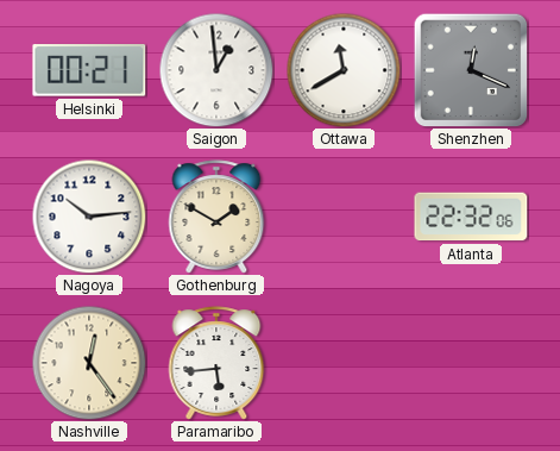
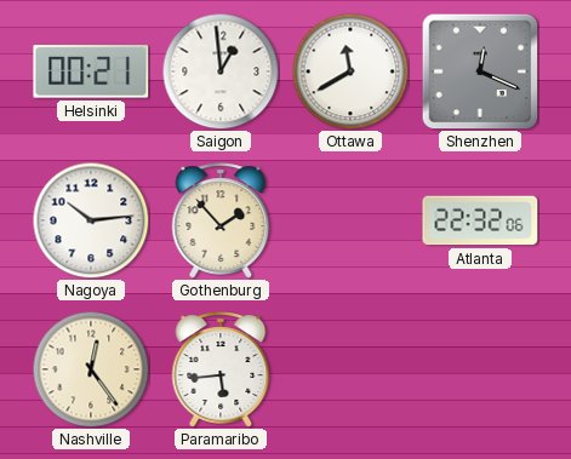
Gothenburg: 1:50 -> 1:53
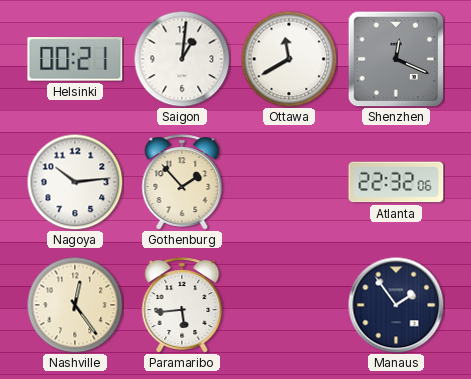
Saigon: 12:59 -> 1:01
Manaus: none -> 1:54
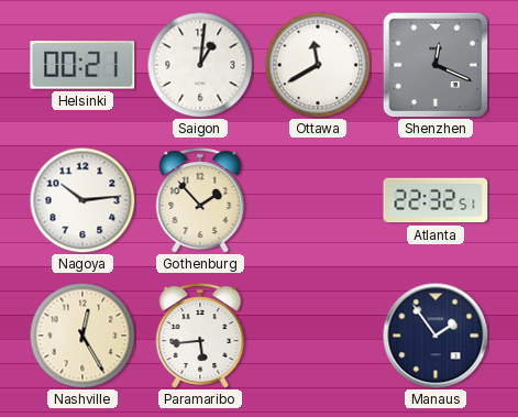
Atlanta: 22:32:06 -> 22:32:51
Nashville: 12:24 -> 12:25
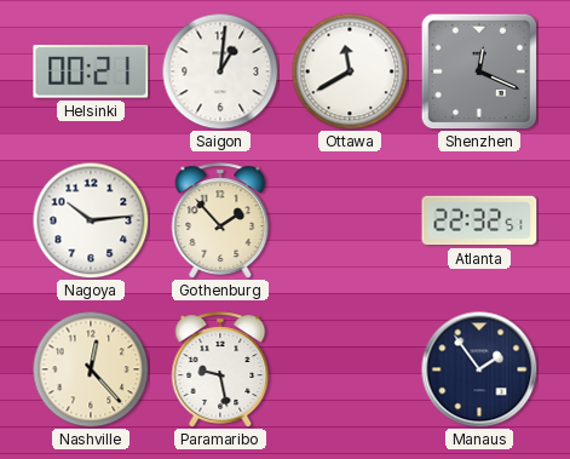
Nashville: 12:25 -> 12:23
Paramaribo: 5:44 -> 9:28
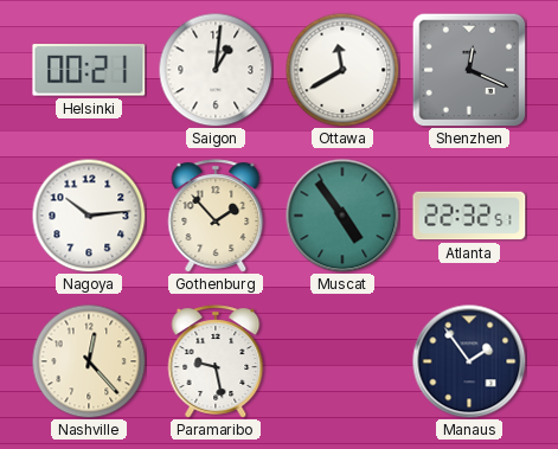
Muscat: none -> 4:54
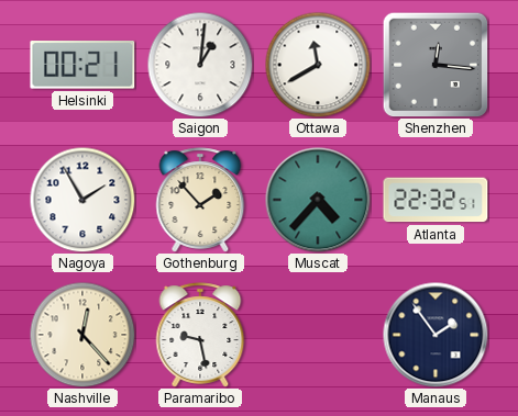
Shenzhen: 12:19 -> 12:16
Nagoya: 10:14 -> 1:55
Muscat: 4:54 -> 4:37
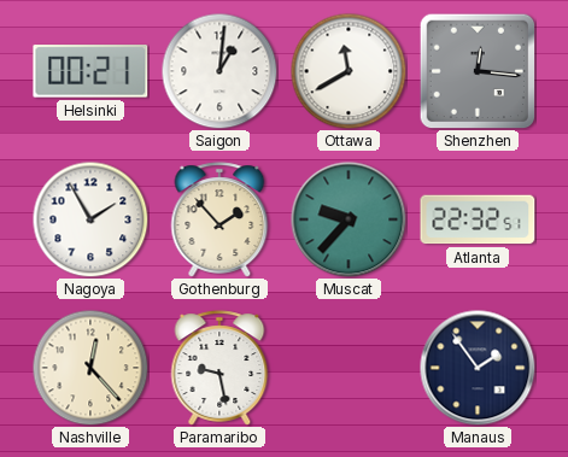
Muscat: 4:37 -> 9:37
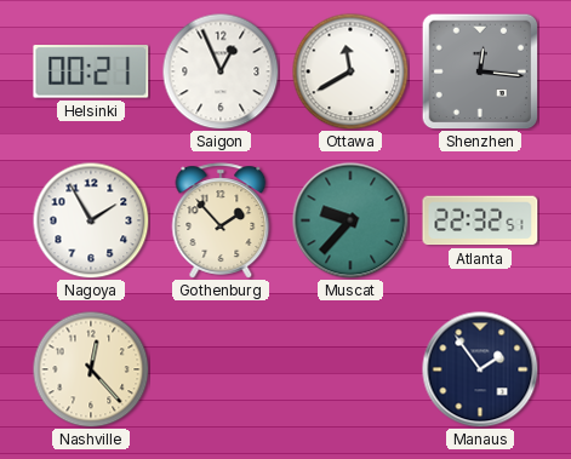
Saigon: 1:01 -> 12:56
Paramaribo: 9:28 -> none
